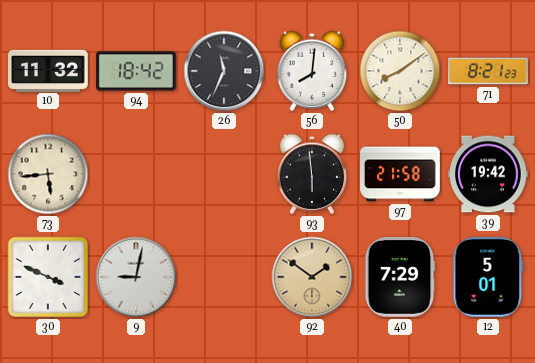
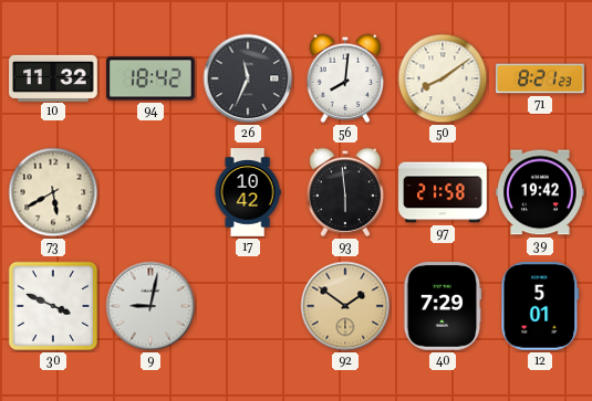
73: 5:44 -> 5:40
17: none -> 10:42
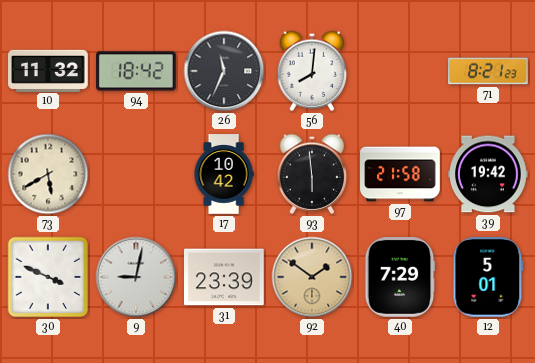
50: 8:09 -> none
31: none -> 23:39
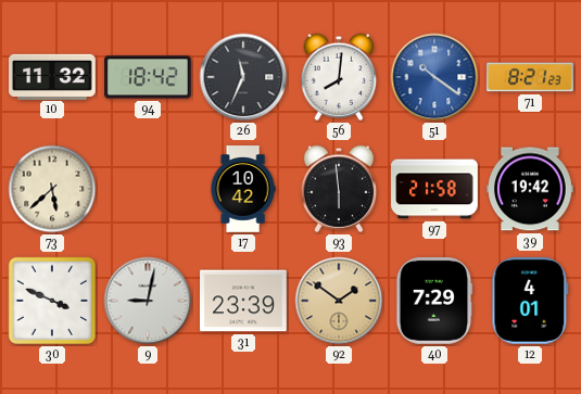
51: none -> 10:21
73: 5:40 -> 5:38
12: 5:01 -> 4:01
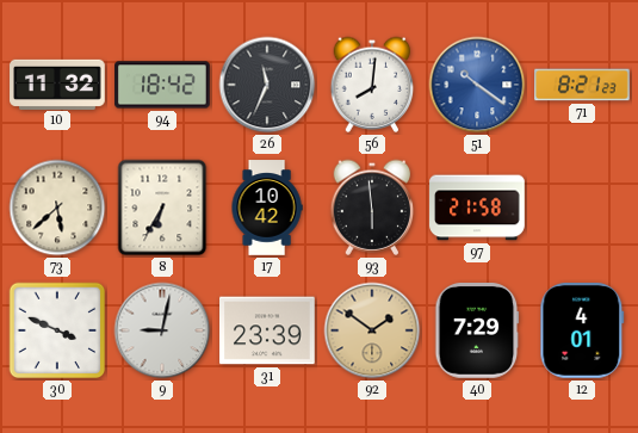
8: none -> 6:35
39: 19:42 -> none
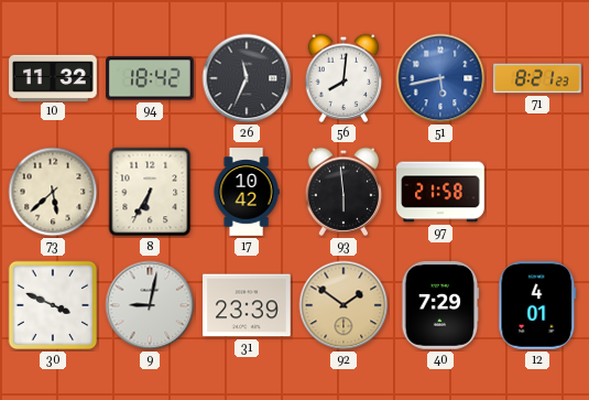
51: 10:21 -> 5:43
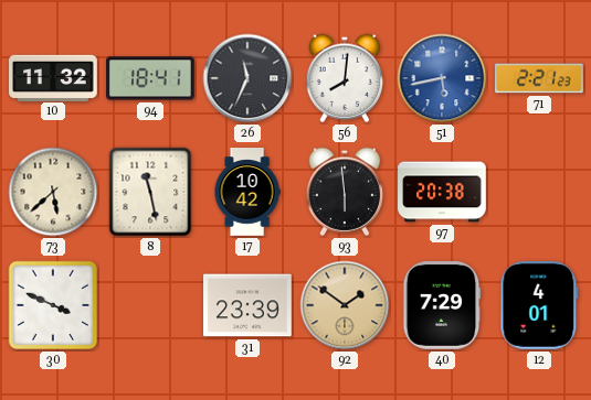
94: 18:42 -> 18:41
71: 8:21 -> 2:21
8: 6:35 -> 11:28
97: 21:58 -> 20:38
9: 9:02 -> none
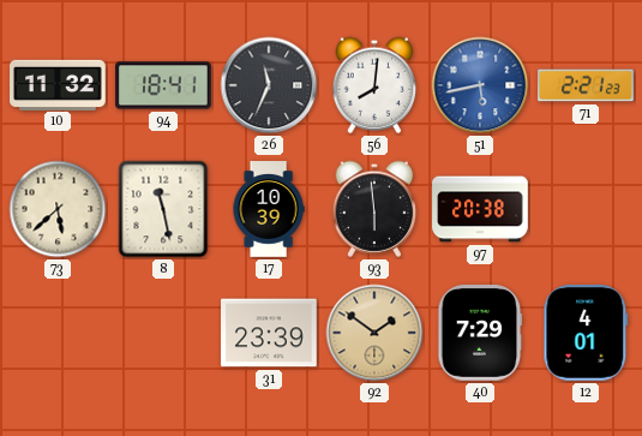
17: 10:42 -> 10:39
30: 3:49 -> none
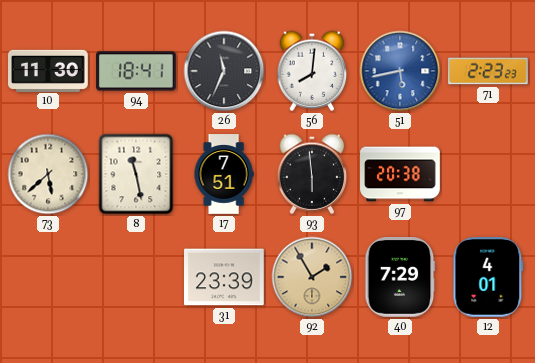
10: 11:32 -> 11:30
71: 2:21 -> 2:23
17: 10:39 -> 7:51
92: 1:51 -> 1:55
